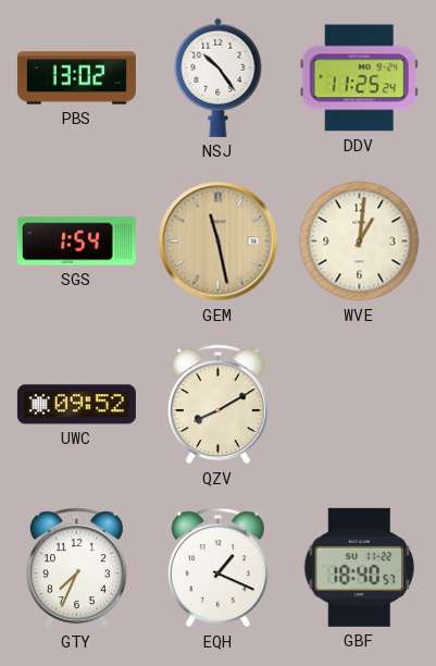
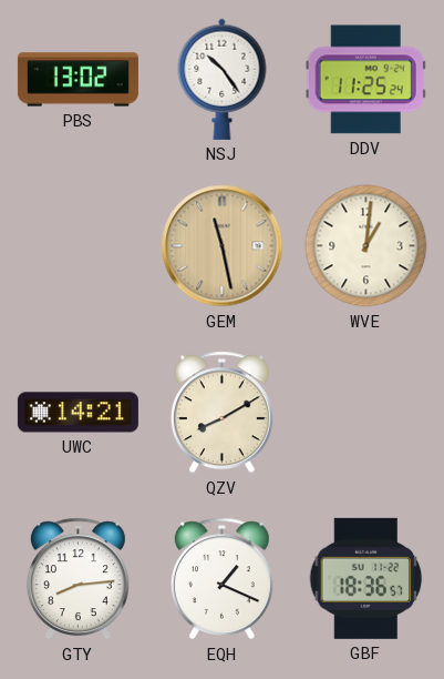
SGS: 1:54 -> none
UWC: 09:52 -> 14:21
GTY: 7:34 -> 8:14
GBF: 18:40 -> 18:36
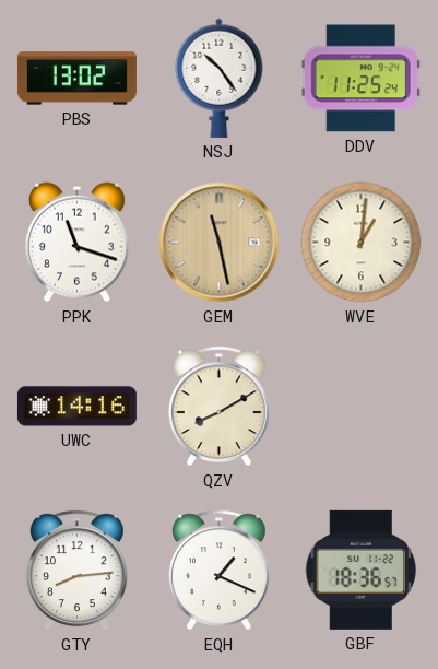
PPK: none -> 11:18
UWC: 14:21 -> 14:16
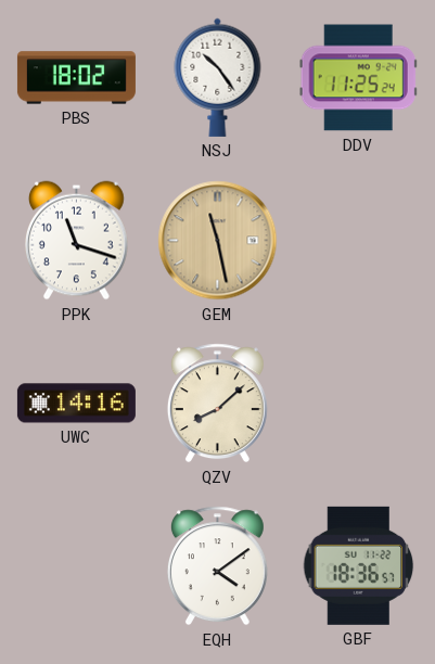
PBS: 13:02 -> 18:02
WVE: 1:01 -> none
QZV: 8:10 -> 8:08
GTY: 8:14 -> none
EQH: 1:19 -> 4:09
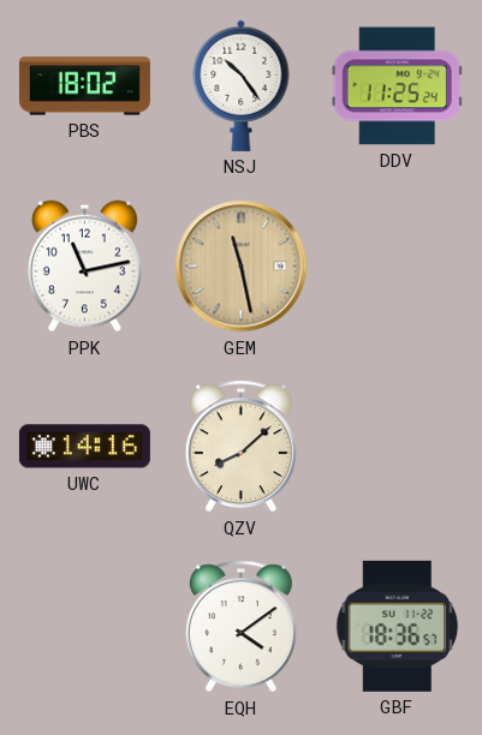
PPK: 11:18 -> 11:13
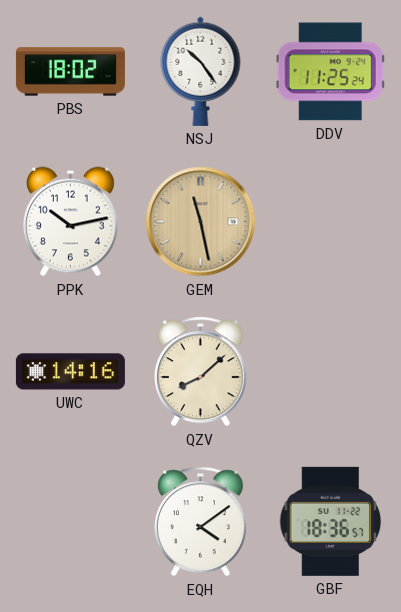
PPK: 11:13 -> 10:13
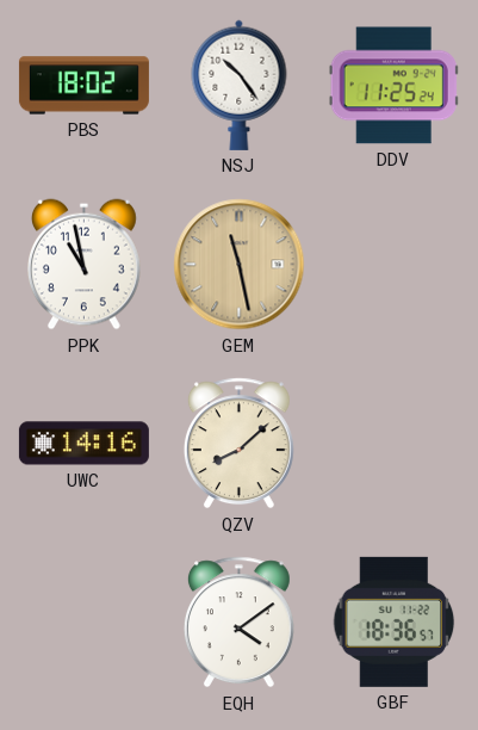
PPK: 10:13 -> 10:58
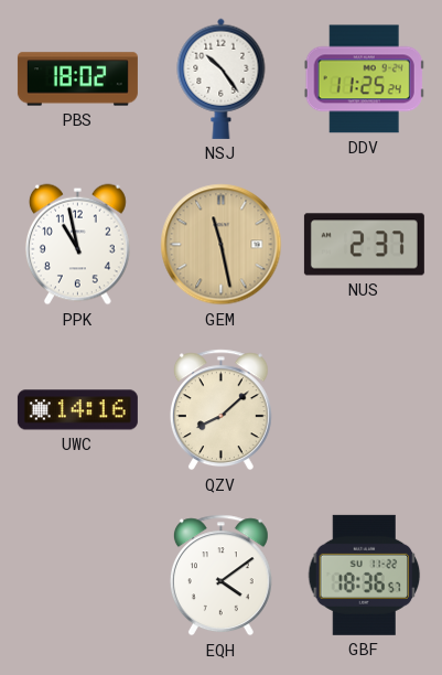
NUS: none -> 2:37
